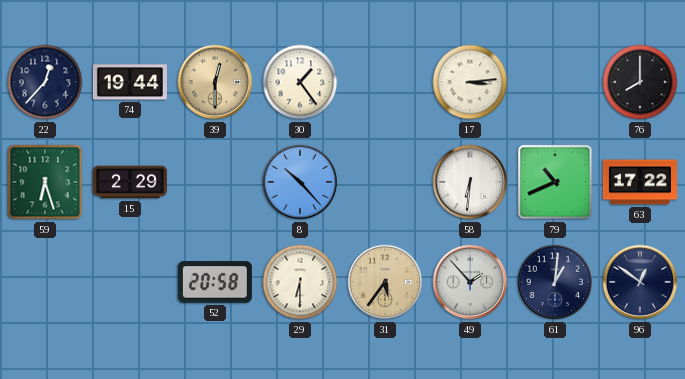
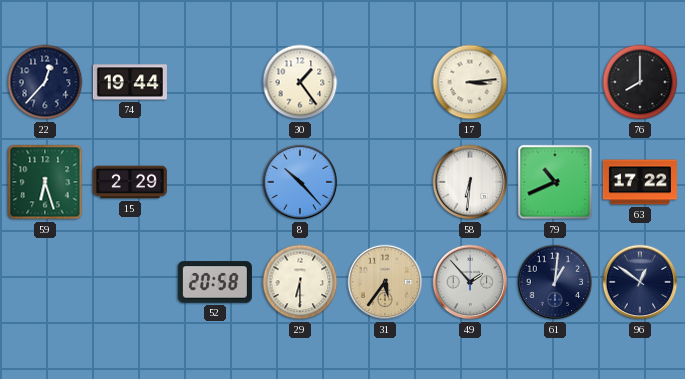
39: 12:30 -> none
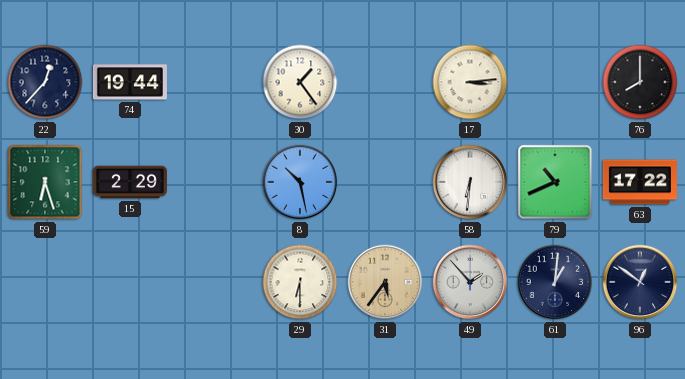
8: 10:23 -> 10:28
52: 20:58 -> none
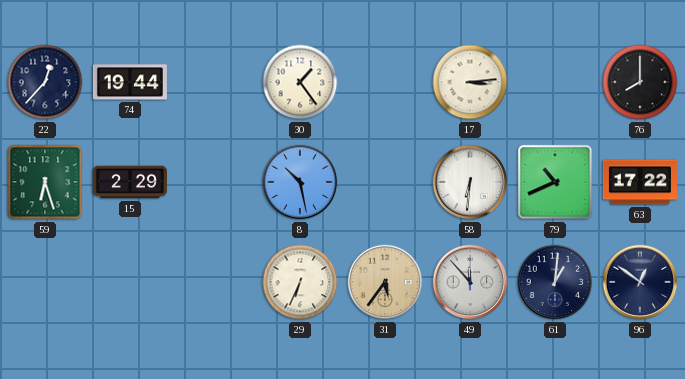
29: 6:30 -> 6:34
49: 1:53 -> 11:53
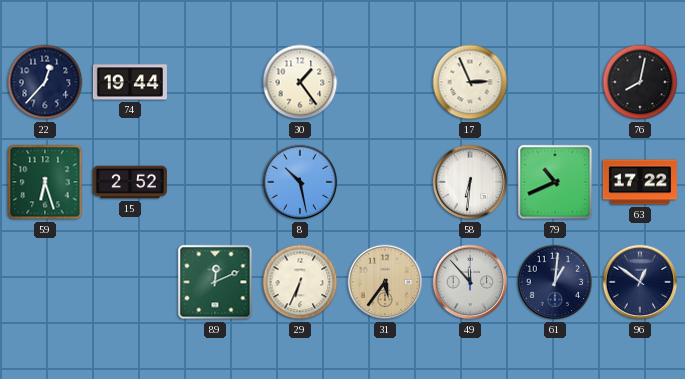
17: 3:14 -> 2:56
76: 8:00 -> 8:02
15: 2:29 -> 2:52
89: none -> 12:11
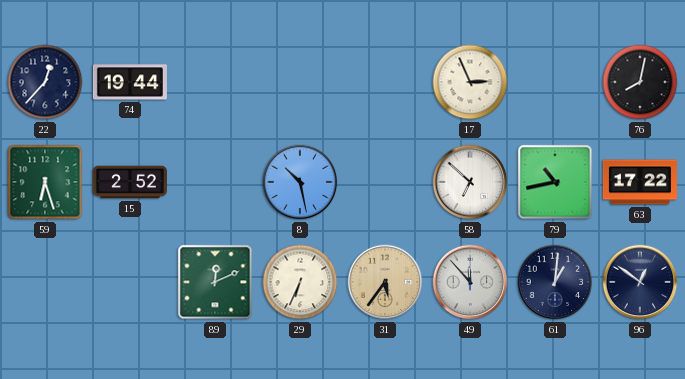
30: 1:24 -> none
58: 6:31 -> 6:52
79: 10:41 -> 10:43
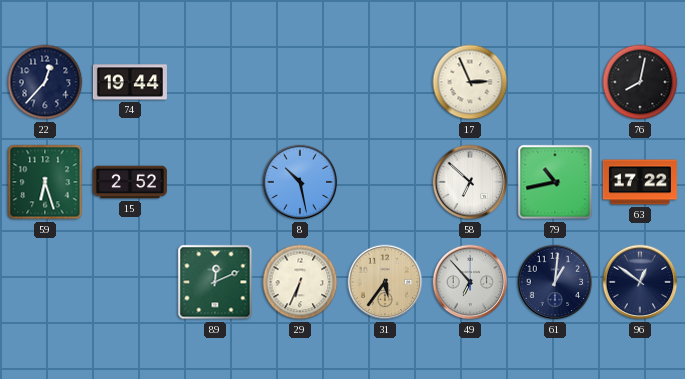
49: 11:53 -> 6:53
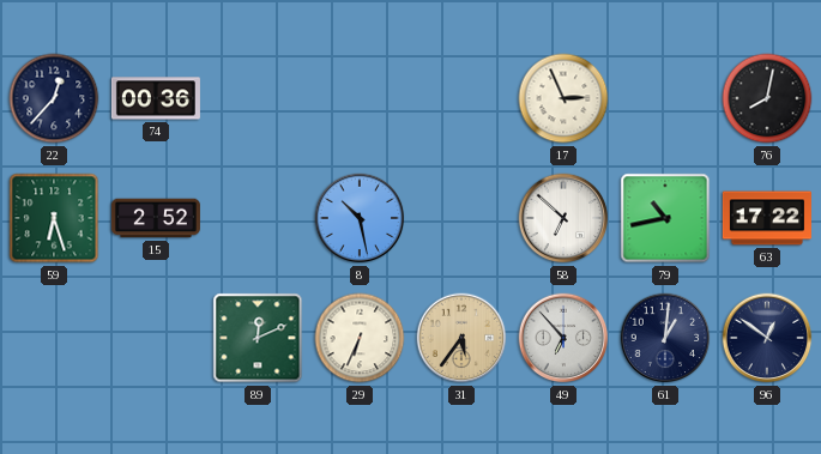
74: 19:44 -> 00:36
